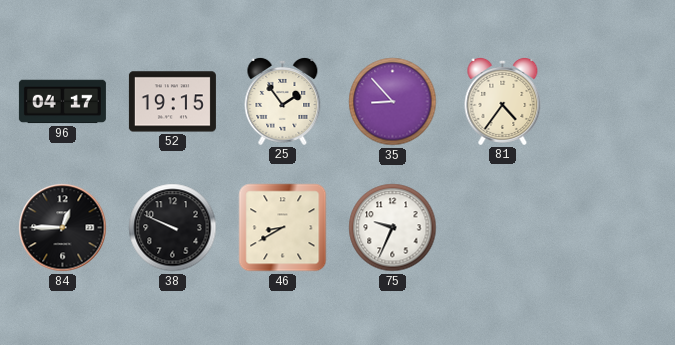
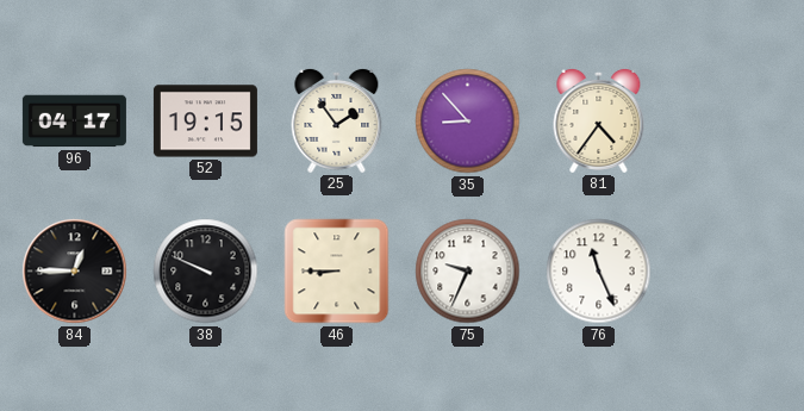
46: 8:40 -> 8:45
76: none -> 11:26
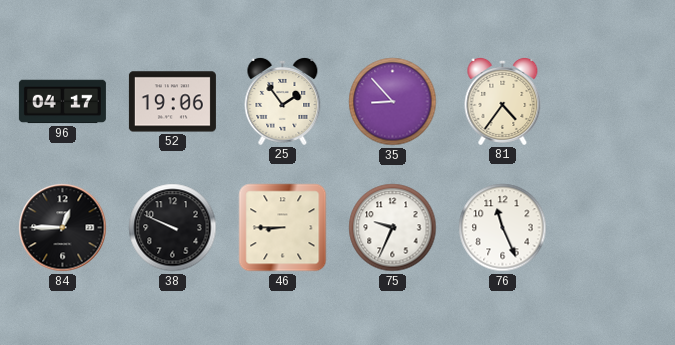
52: 19:15 -> 19:06
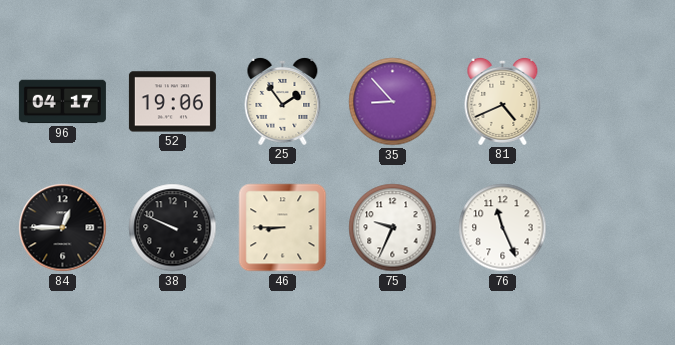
81: 4:36 -> 4:41
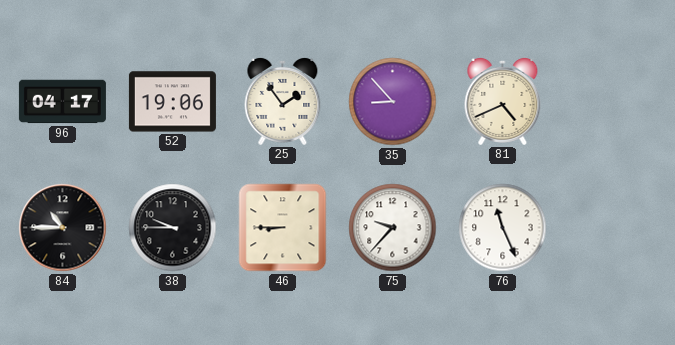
84: 12:45 -> 10:45
38: 9:49 -> 9:45
75: 9:34 -> 9:37
